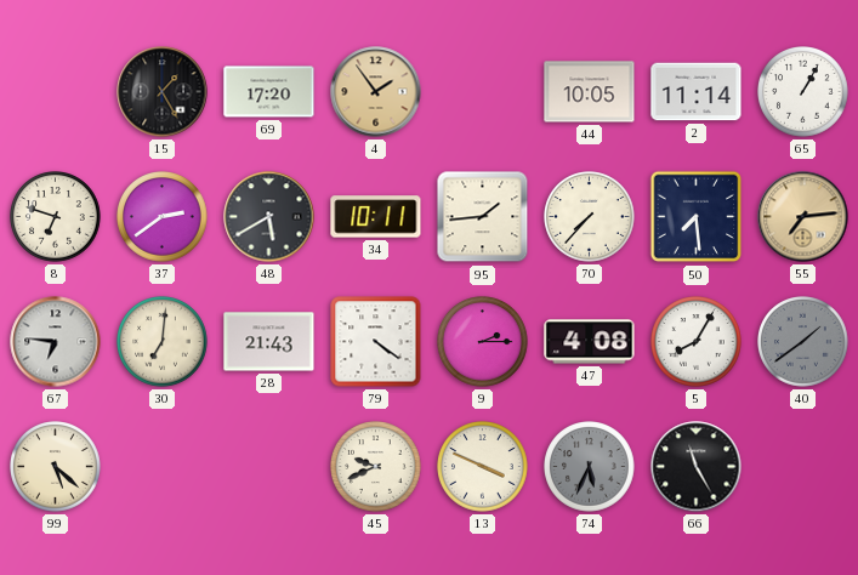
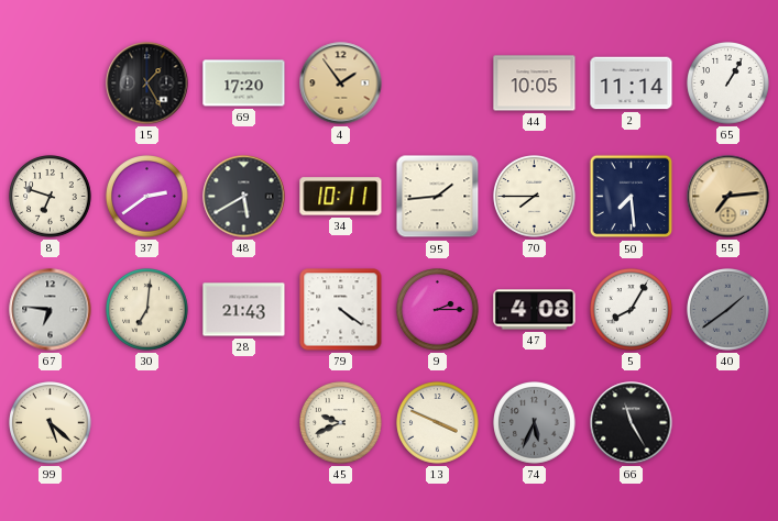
70: 7:37 -> 7:45
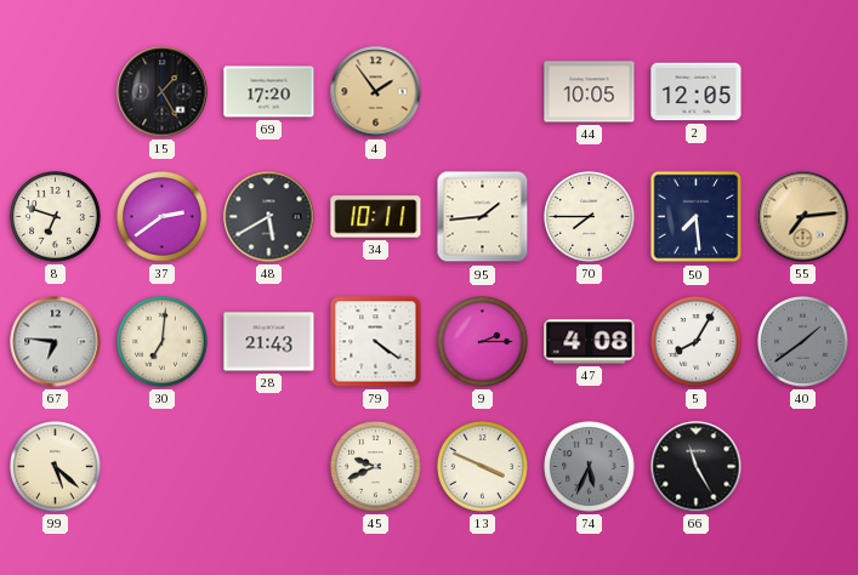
2: 11:14 -> 12:05
65: 1:05 -> none
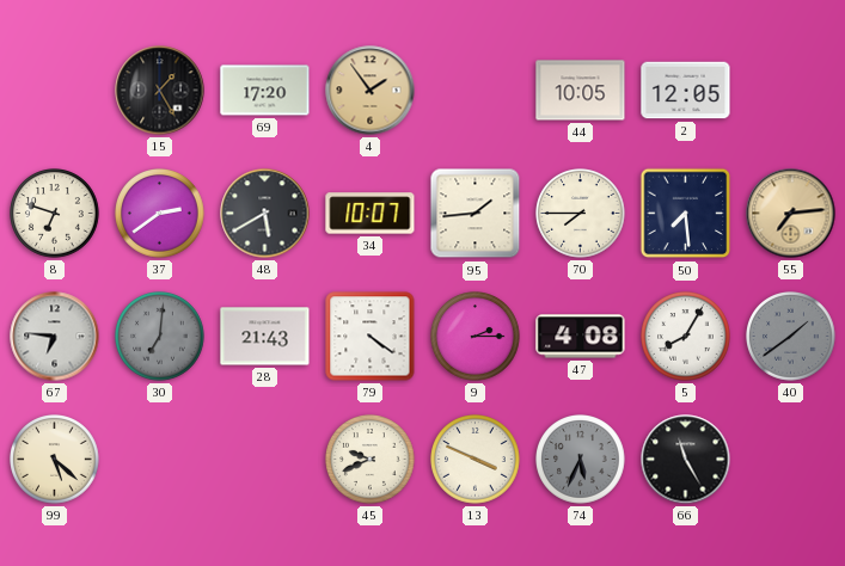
34: 10:11 -> 10:07
30 dial: cream -> grey
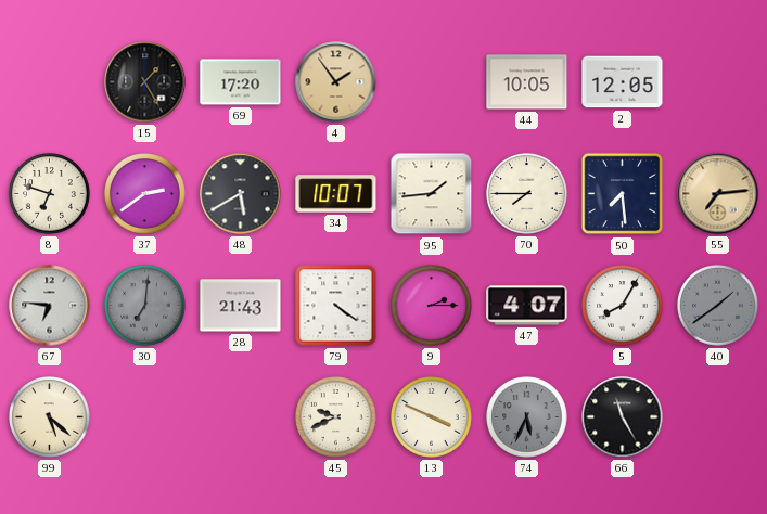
47: 4:08 -> 4:07
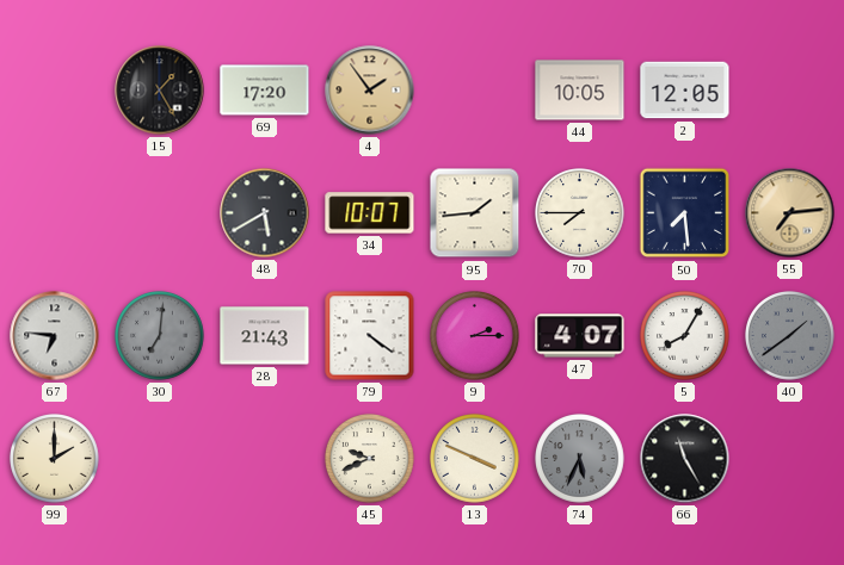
8: 6:48 -> none
37: 2:39 -> none
99: 5:22 -> 2:00
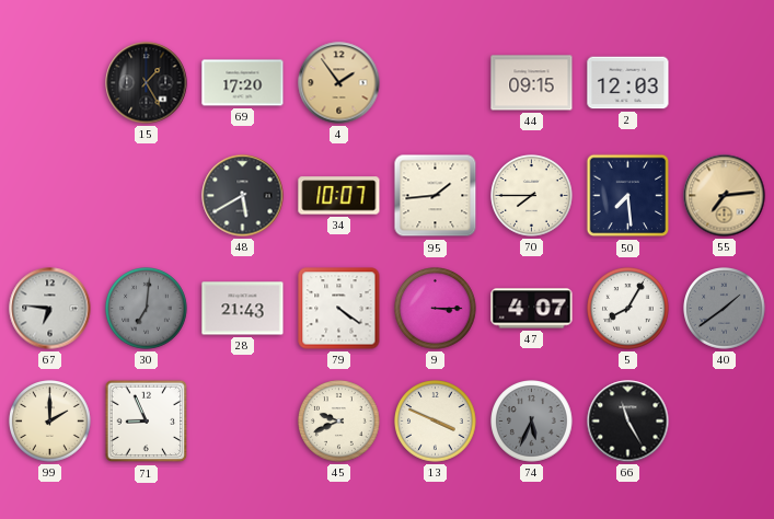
44: 10:05 -> 09:15
2: 12:05 -> 12:03
9: 2:15 -> 3:15
71: none -> 8:56
